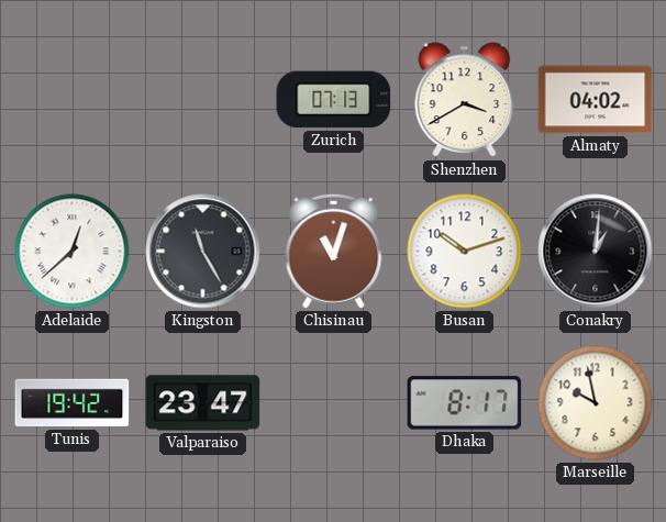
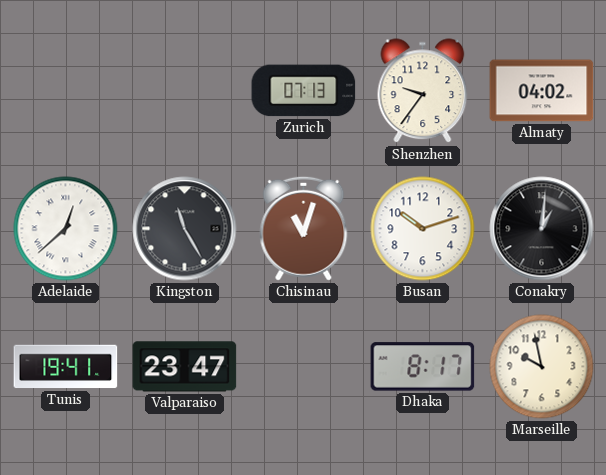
Shenzhen: 3:40 -> 9:36
Tunis: 19:42 -> 19:41
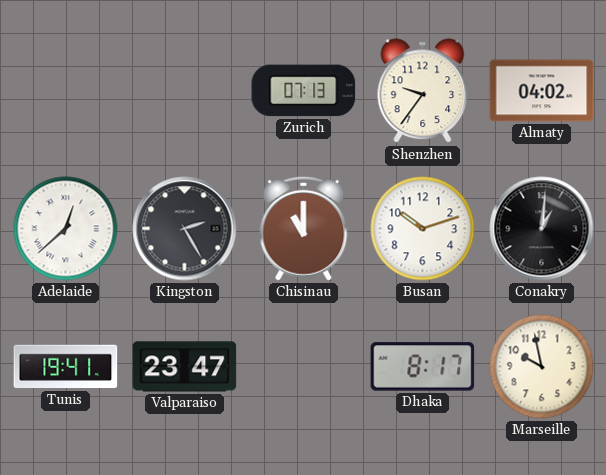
Kingston: 11:25 -> 2:25
Chisinau: 11:03 -> 11:00
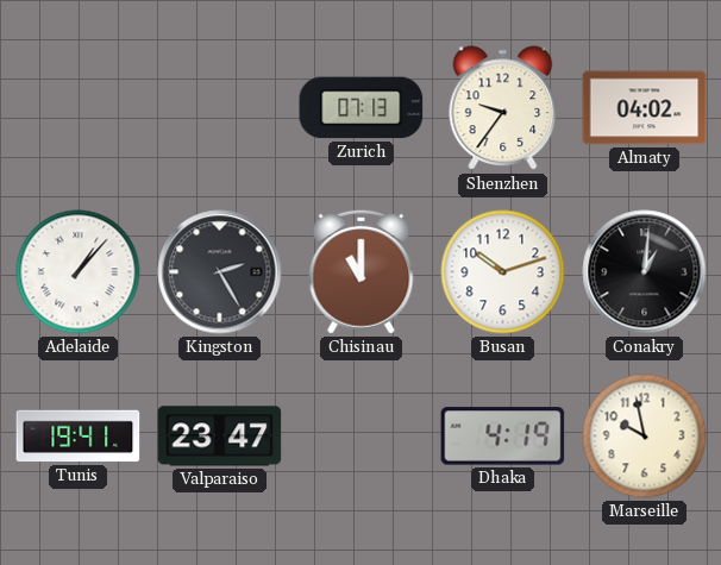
Adelaide: 12:38 -> 1:07
Dhaka: 8:17 -> 4:19
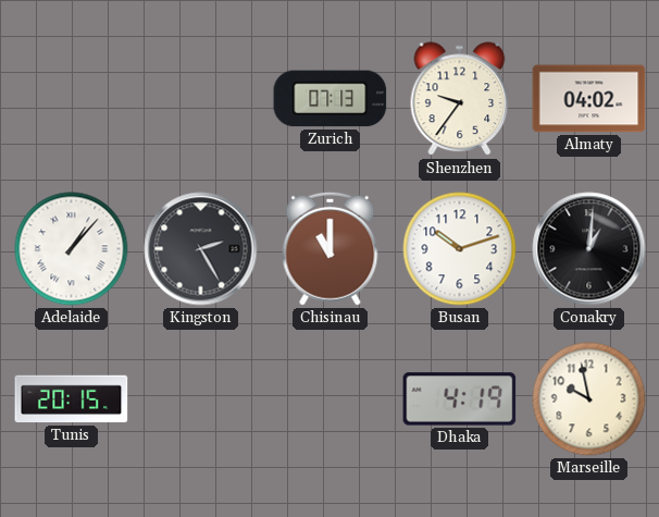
Tunis: 19:41 -> 20:15
Valparaiso: 23:47 -> none
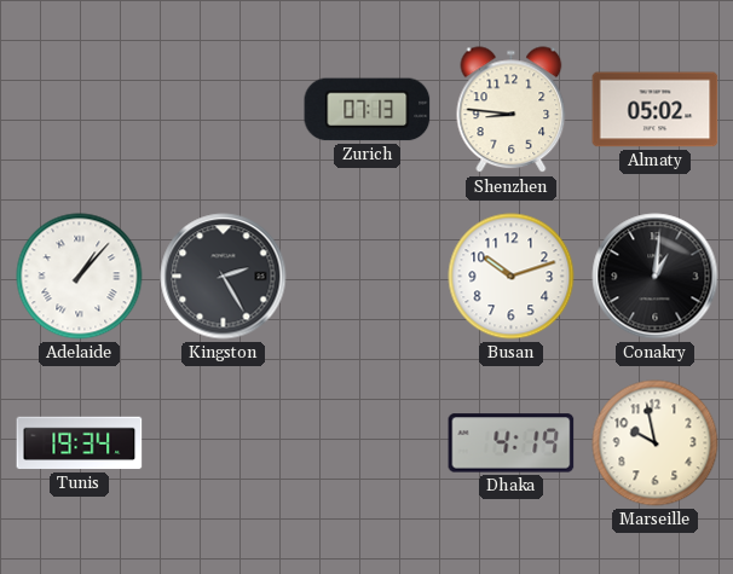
Shenzhen: 9:36 -> 8:46
Almaty: 04:02 -> 05:02
Chisinau: 11:00 -> none
Tunis: 20:15 -> 19:34
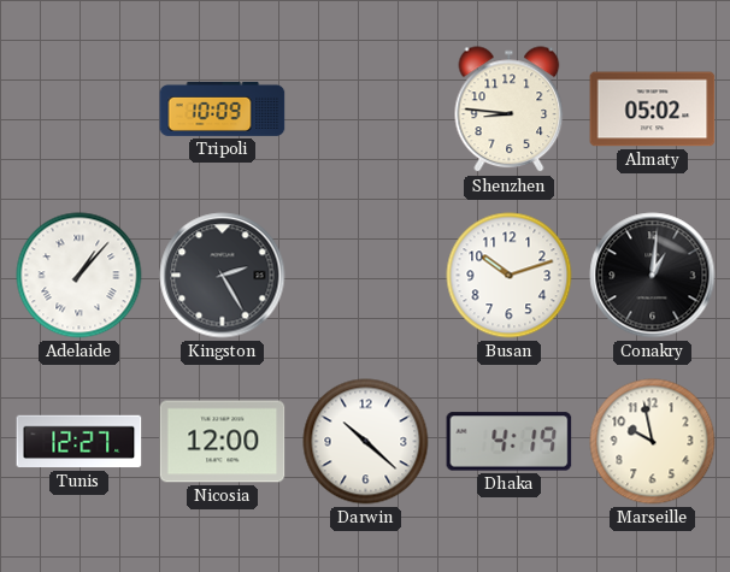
Tripoli: none -> 10:09
Zurich: 07:13 -> none
Tunis: 19:34 -> 12:27
Nicosia: none -> 12:00
Darwin: none -> 10:22
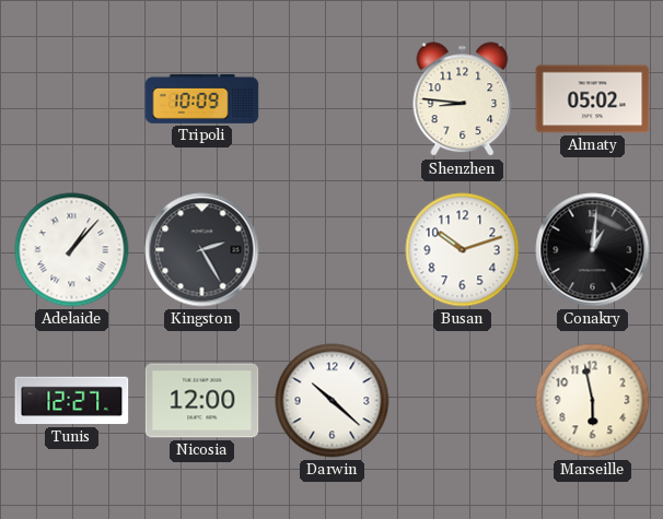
Dhaka: 4:19 -> none
Marseille: 9:58 -> 5:58
